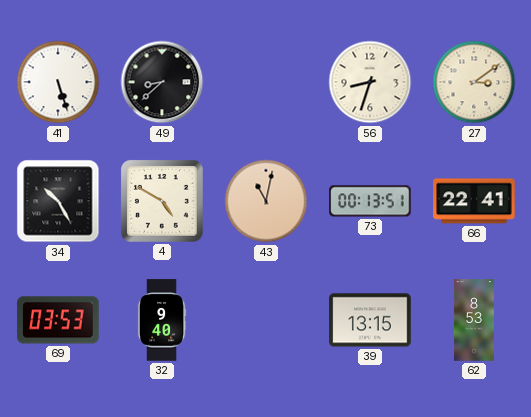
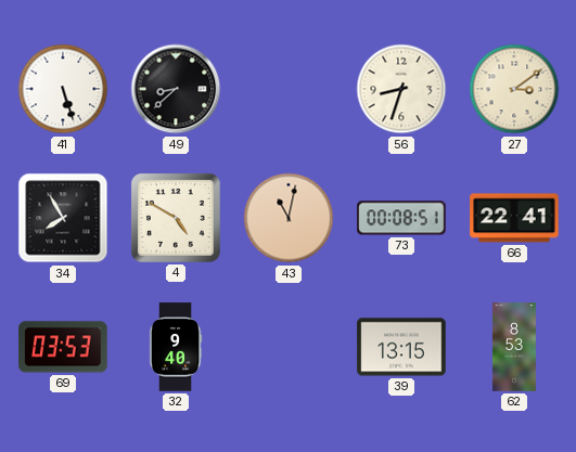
34: 10:25 -> 7:55
73: 00:13 -> 00:08
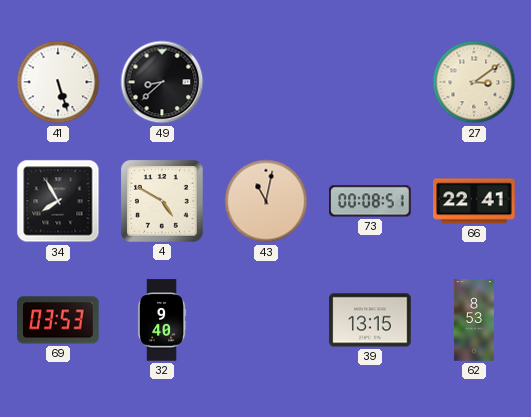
56: 8:33 -> none
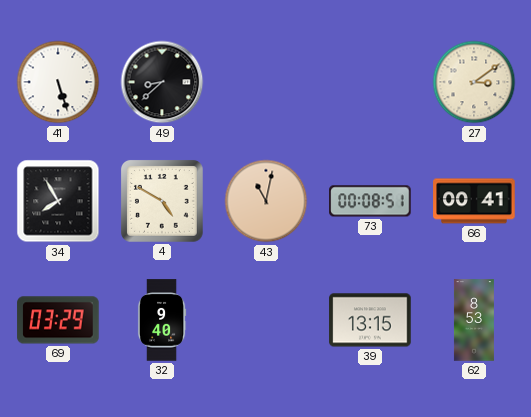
66: 22:41 -> 00:41
69: 03:53 -> 03:29
